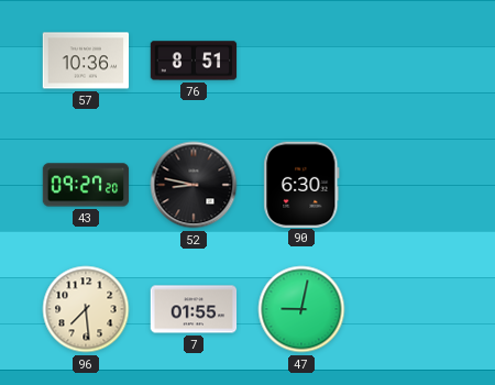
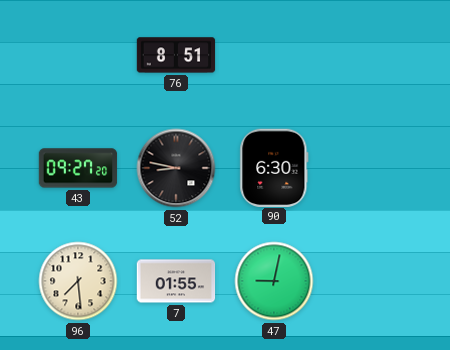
57: 10:36 -> none
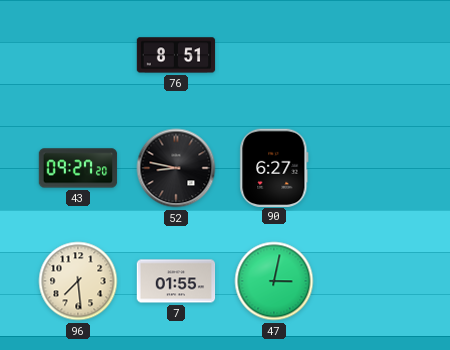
90: 6:30 -> 6:27
47: 9:02 -> 3:02
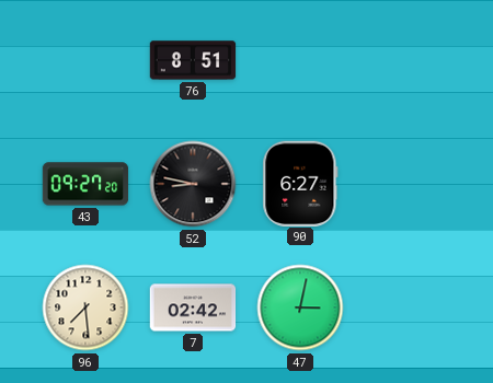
7: 01:55 -> 02:42
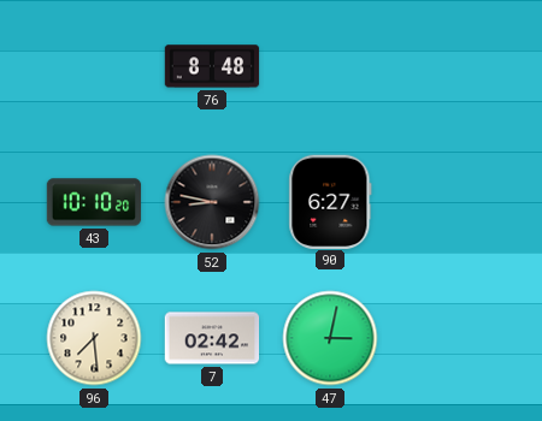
76: 8:51 -> 8:48
43: 09:27 -> 10:10
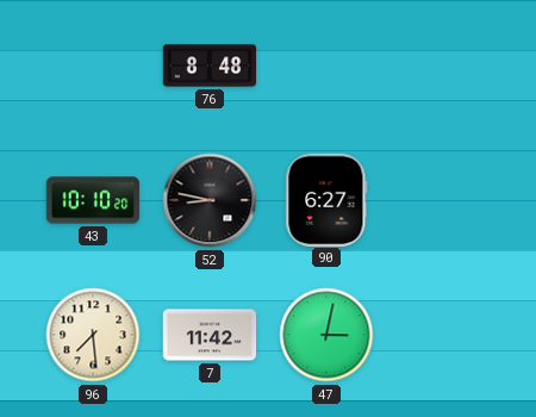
7: 02:42 -> 11:42
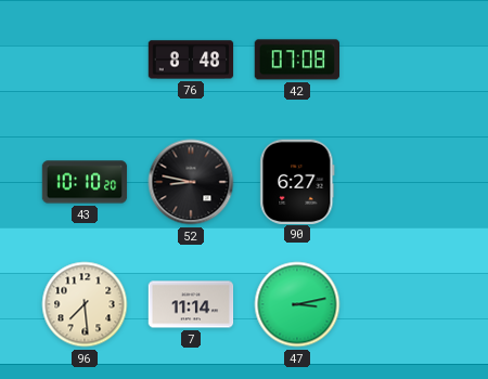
42: none -> 07:08
7: 11:42 -> 11:14
47: 3:02 -> 3:13
